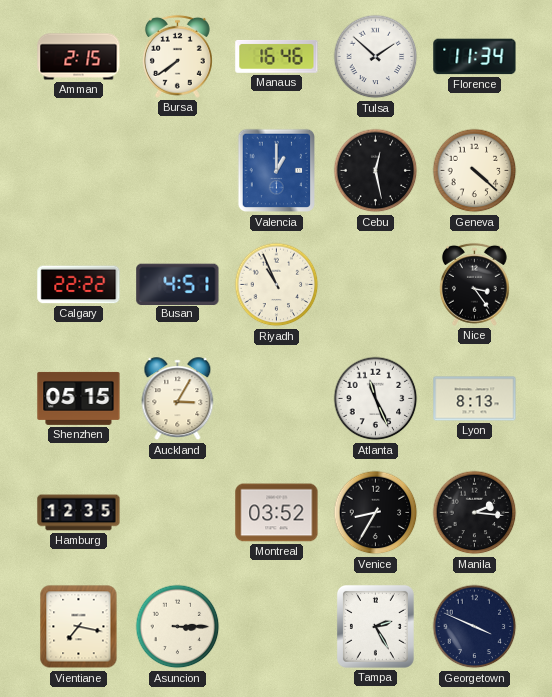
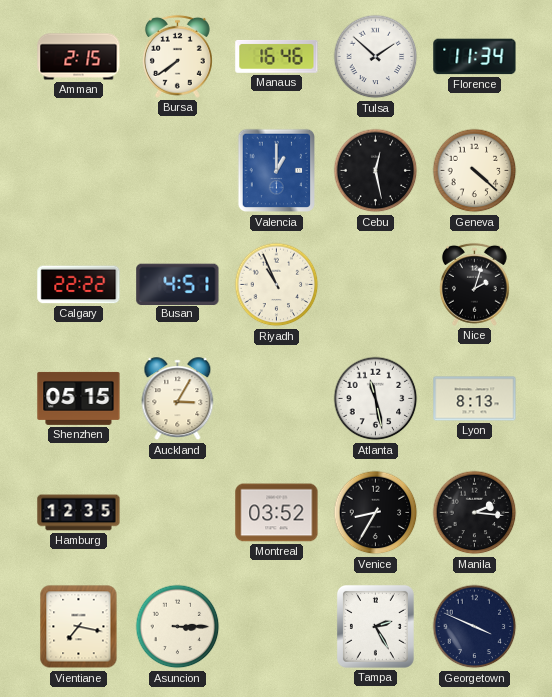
Nice: 3:24 -> 2:03
Atlanta: 11:26 -> 11:28
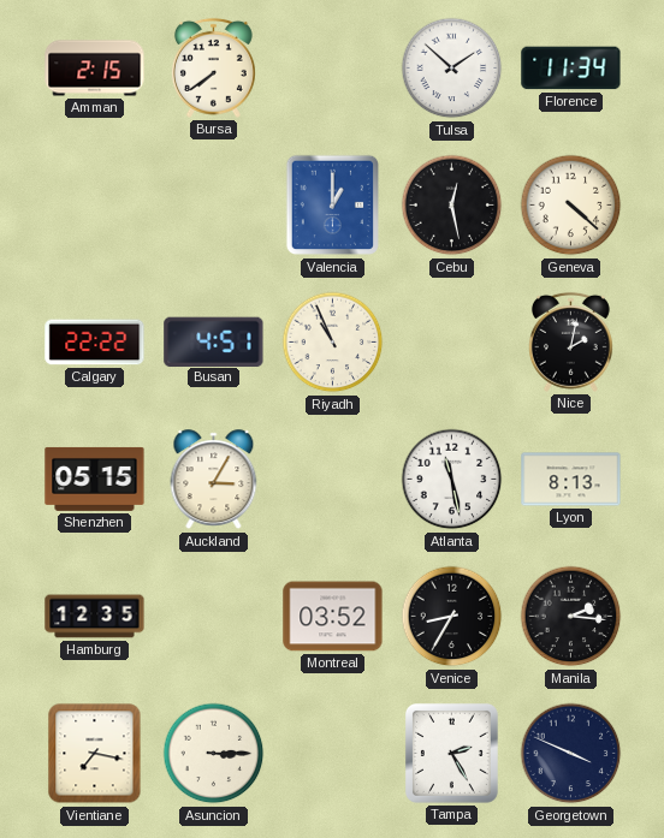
Manaus: 16:46 -> none
Nice: 2:03 -> 2:02
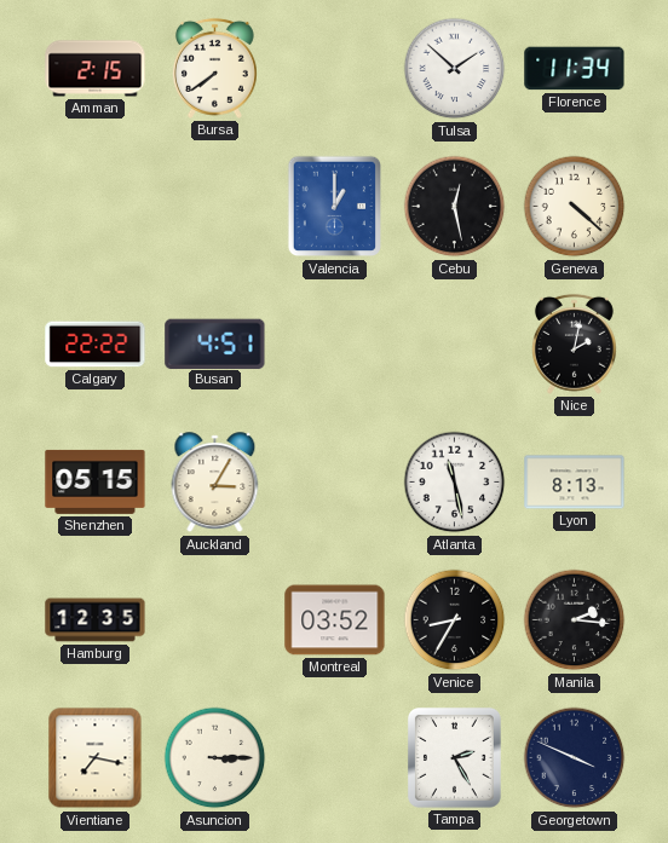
Riyadh: 10:56 -> none
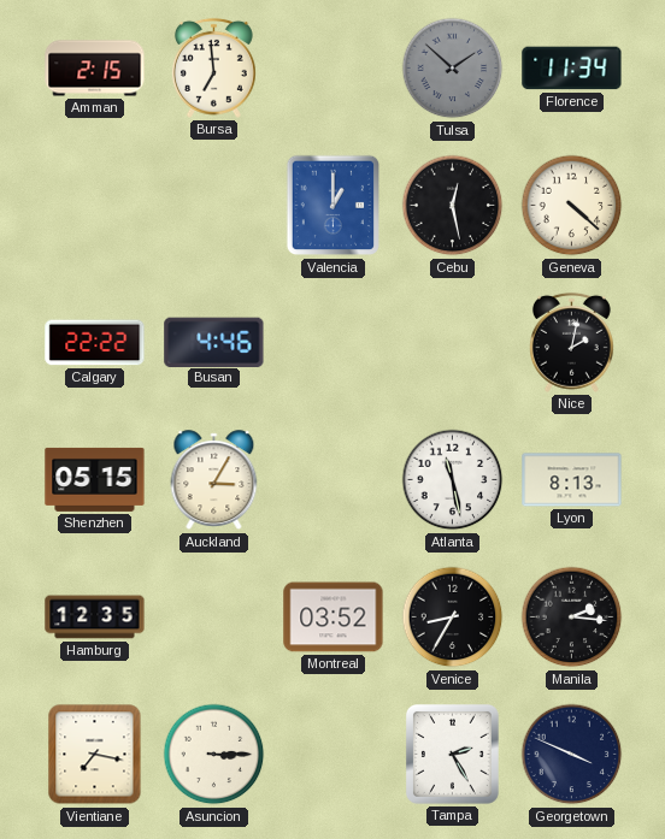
Bursa: 7:39 -> 6:59
Tulsa dial: white -> grey
Busan: 4:51 -> 4:46
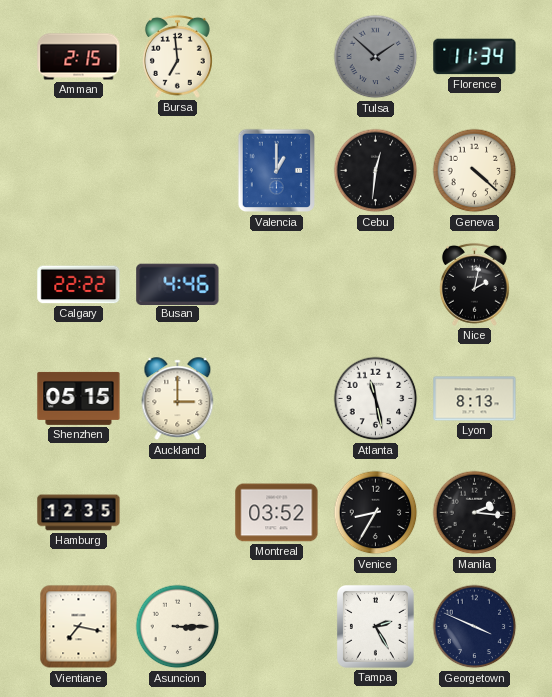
Cebu: 12:28 -> 12:31
Auckland: 3:05 -> 3:00
